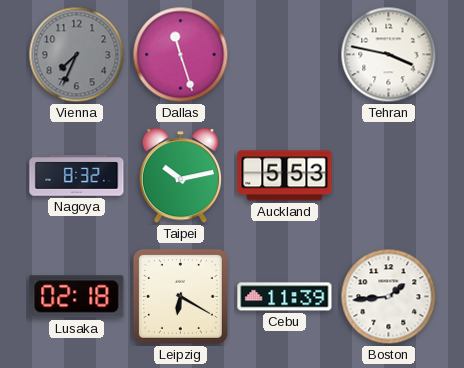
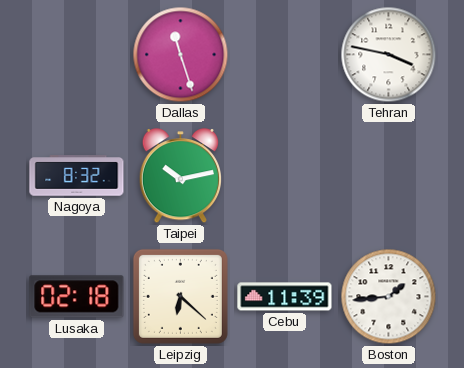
Vienna: 7:34 -> none
Auckland: 5:53 -> none
Leipzig: 6:20 -> 6:22
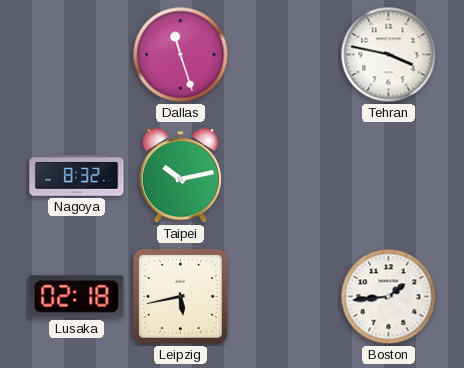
Leipzig: 6:22 -> 5:43
Cebu: 11:39 -> none
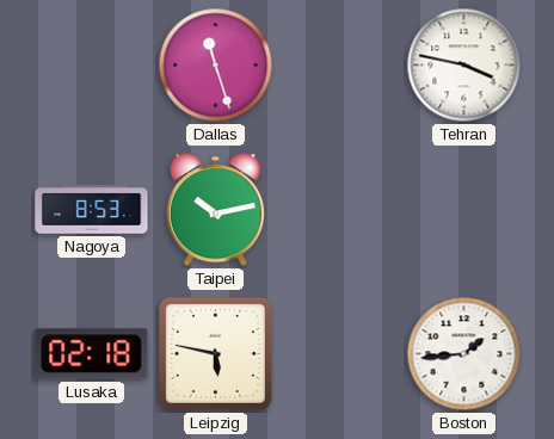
Nagoya: 8:32 -> 8:53
Leipzig: 5:43 -> 5:47
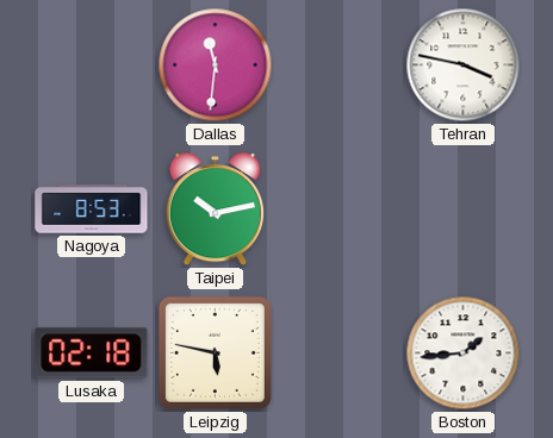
Dallas: 11:27 -> 11:31
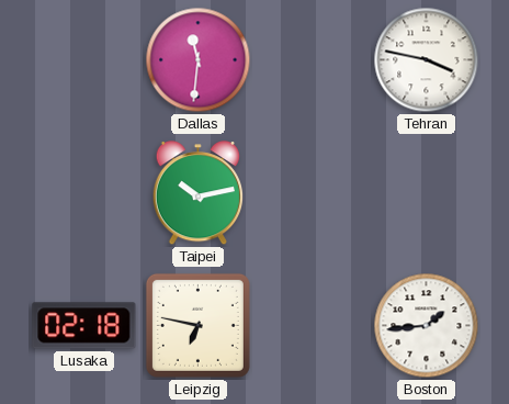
Nagoya: 8:53 -> none
Leipzig: 5:47 -> 6:47
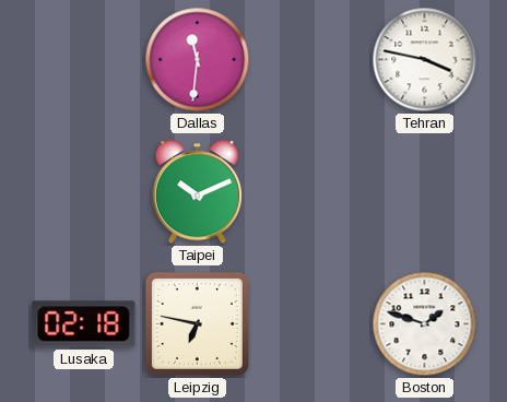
Taipei: 10:13 -> 10:11
Boston: 1:44 -> 1:48
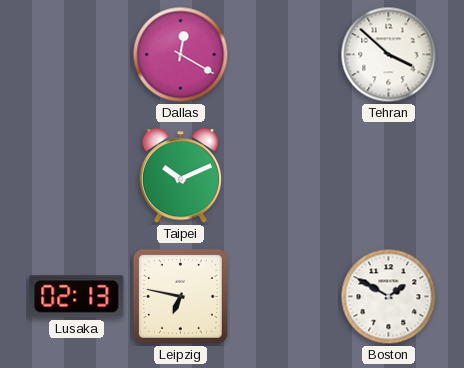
Dallas: 11:31 -> 12:20
Tehran: 3:47 -> 3:52
Lusaka: 02:18 -> 02:13
Boston: 1:48 -> 1:50
